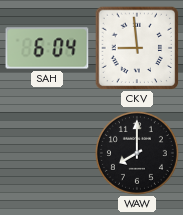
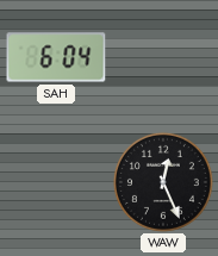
CKV: 8:59 -> none
WAW: 8:00 -> 12:26
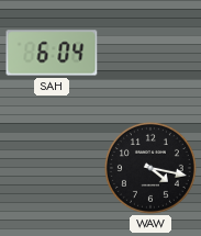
WAW: 12:26 -> 4:17
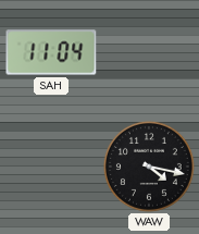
SAH: 6:04 -> 11:04
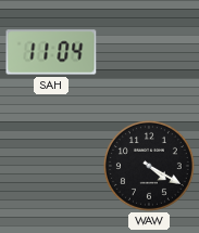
WAW: 4:17 -> 4:20
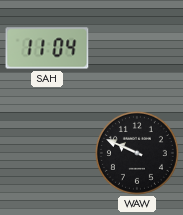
WAW: 4:20 -> 9:49
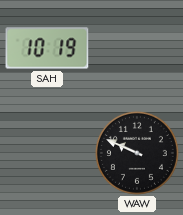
SAH: 11:04 -> 10:19
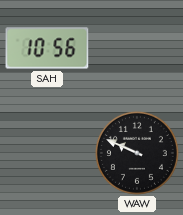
SAH: 10:19 -> 10:56
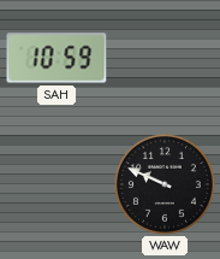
SAH: 10:56 -> 10:59
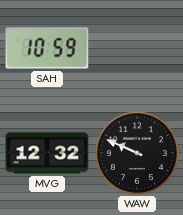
MVG: none -> 12:32
